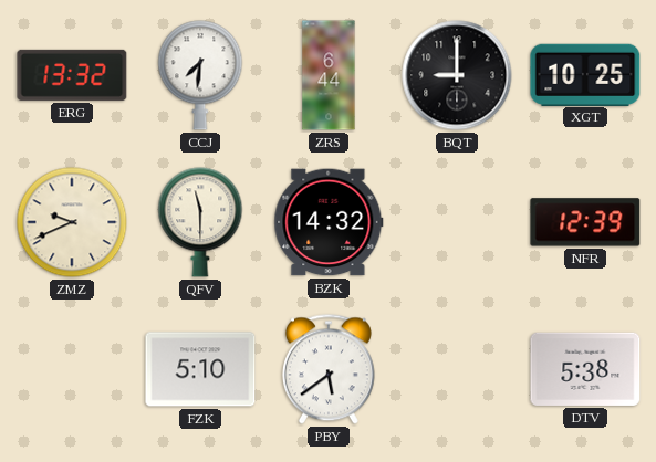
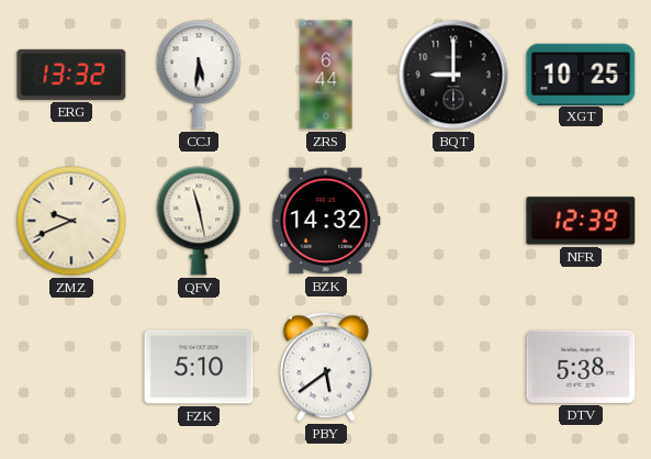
CCJ: 7:31 -> 5:31
QFV: 11:30 -> 11:28
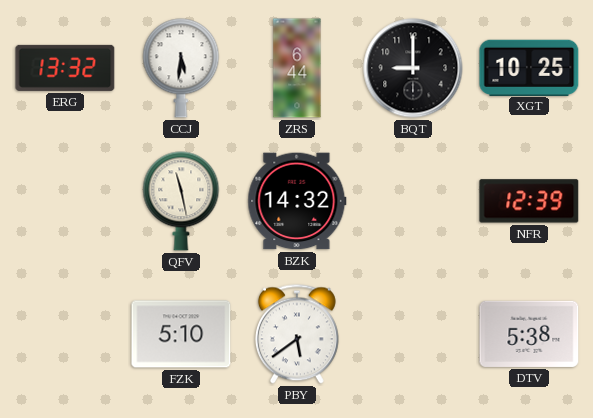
ZMZ: 9:41 -> none
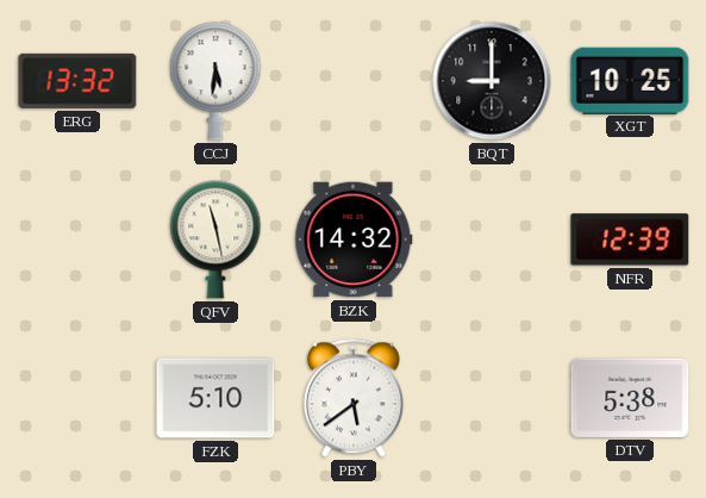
ZRS: 6:44 -> none
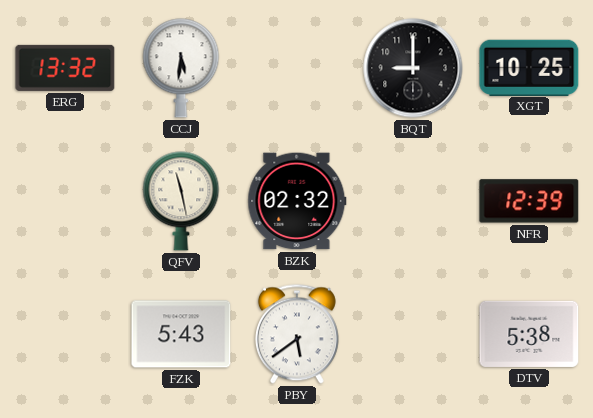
BZK: 14:32 -> 02:32
FZK: 5:10 -> 5:43
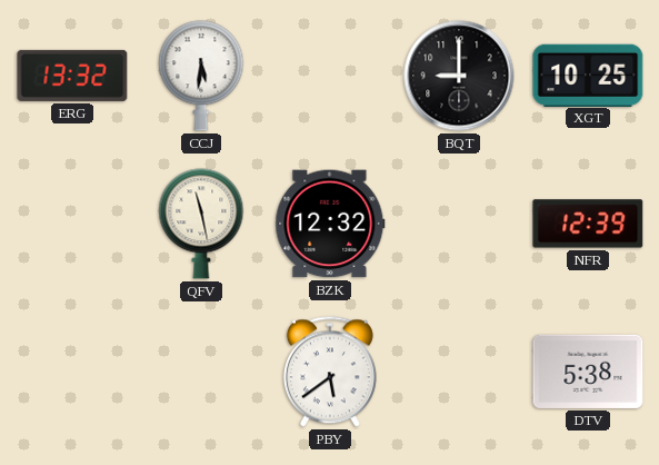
BZK: 02:32 -> 12:32
FZK: 5:43 -> none
